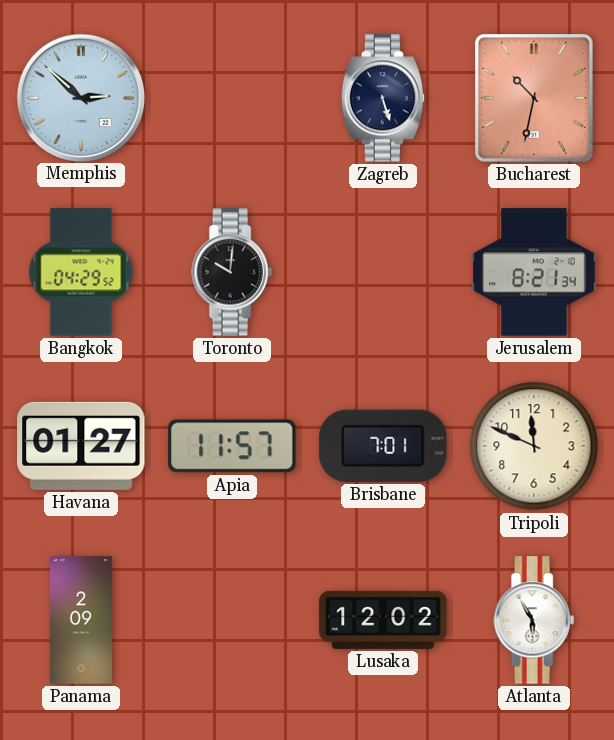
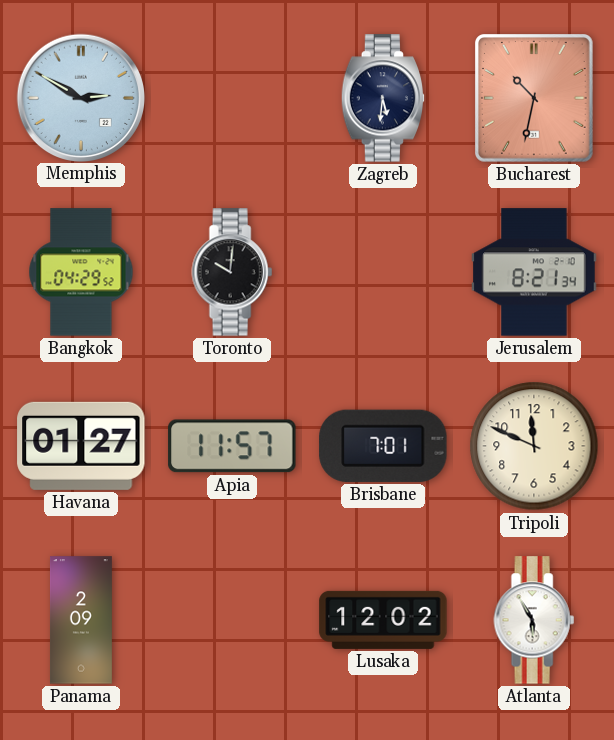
Memphis: 2:52 -> 2:50
Zagreb: 5:27 -> 5:31
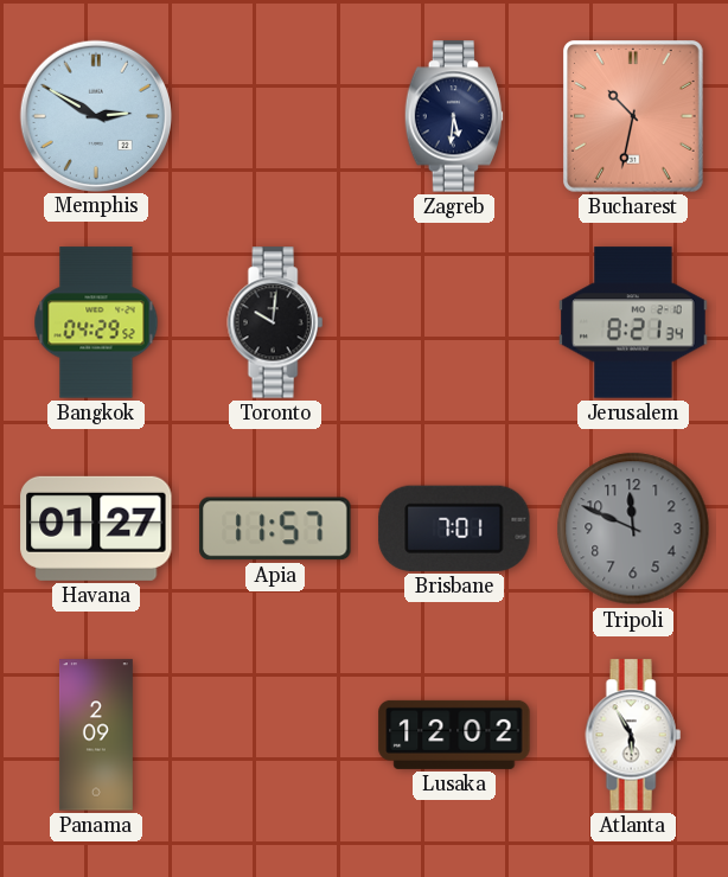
Tripoli dial: cream -> grey
